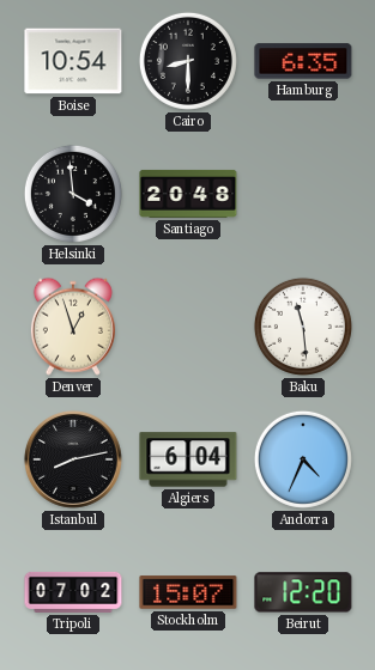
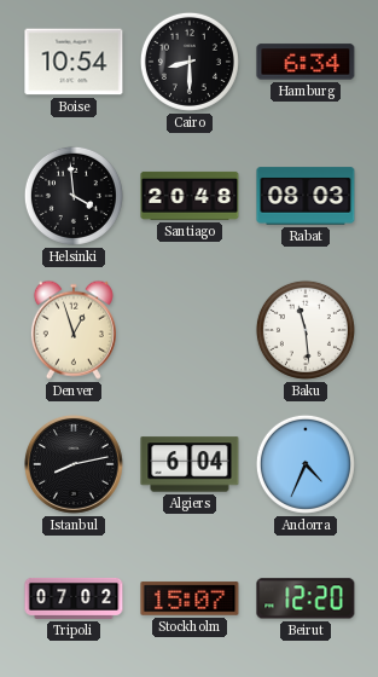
Hamburg: 6:35 -> 6:34
Rabat: none -> 08:03
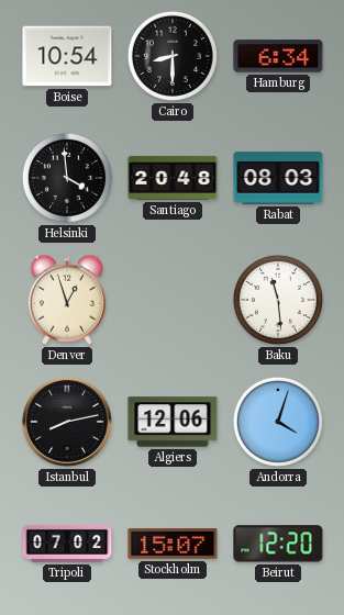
Algiers: 6:04 -> 12:06
Andorra: 4:34 -> 4:03
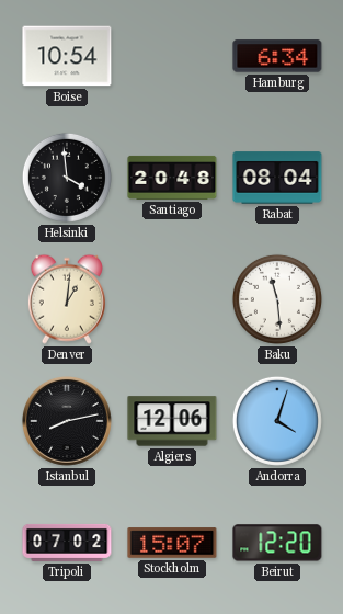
Cairo: 8:30 -> none
Rabat: 08:03 -> 08:04
Denver: 12:57 -> 1:01
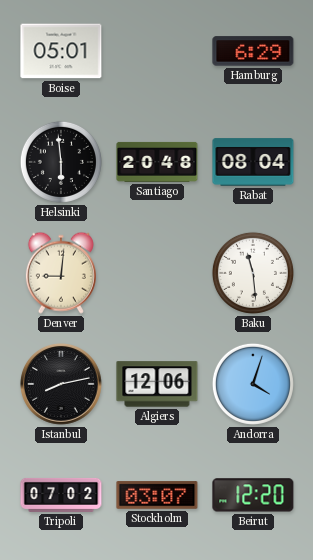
Boise: 10:54 -> 05:01
Hamburg: 6:34 -> 6:29
Helsinki: 3:59 -> 5:59
Denver: 1:01 -> 9:01
Stockholm: 15:07 -> 03:07
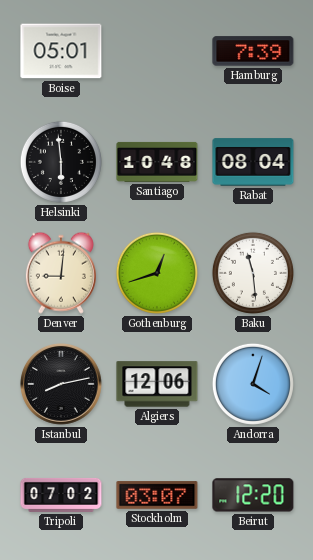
Hamburg: 6:29 -> 7:39
Santiago: 20:48 -> 10:48
Gothenburg: none -> 12:42
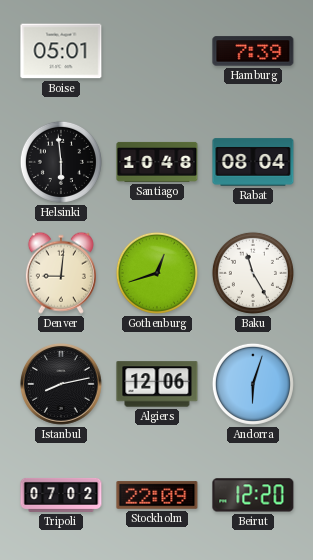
Baku: 11:29 -> 11:25
Andorra: 4:03 -> 6:03
Stockholm: 03:07 -> 22:09
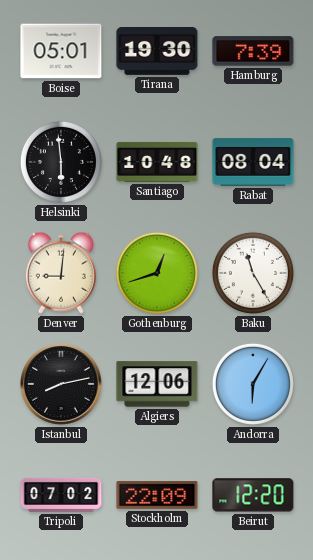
Tirana: none -> 19:30
Andorra: 6:03 -> 6:05
